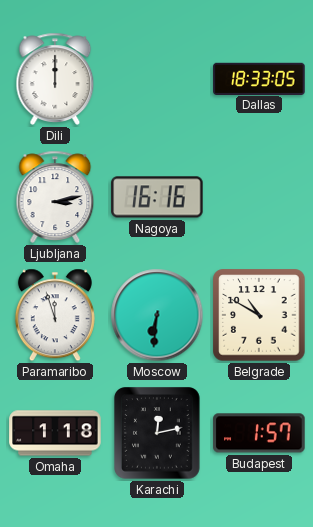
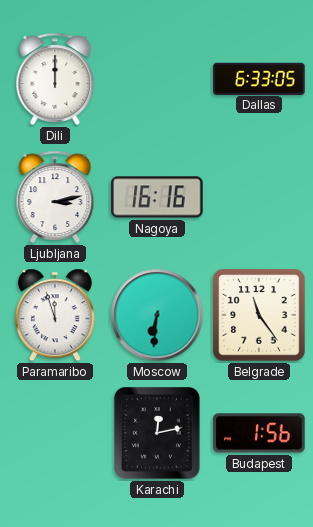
Dallas: 18:33 -> 6:33
Belgrade: 10:50 -> 11:24
Omaha: 1:18 -> none
Budapest: 1:57 -> 1:56
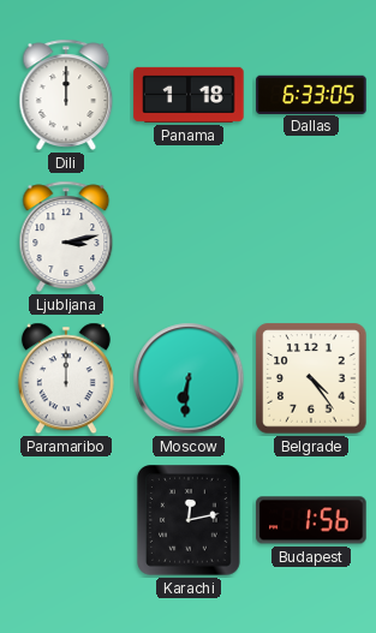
Panama: none -> 1:18
Nagoya: 16:16 -> none
Paramaribo: 11:57 -> 12:00
Belgrade: 11:24 -> 4:24
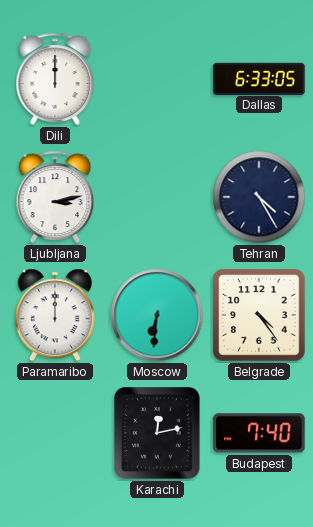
Panama: 1:18 -> none
Tehran: none -> 4:25
Budapest: 1:56 -> 7:40
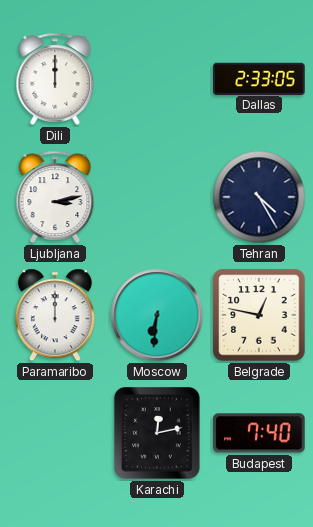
Dallas: 6:33 -> 2:33
Belgrade: 4:24 -> 12:47
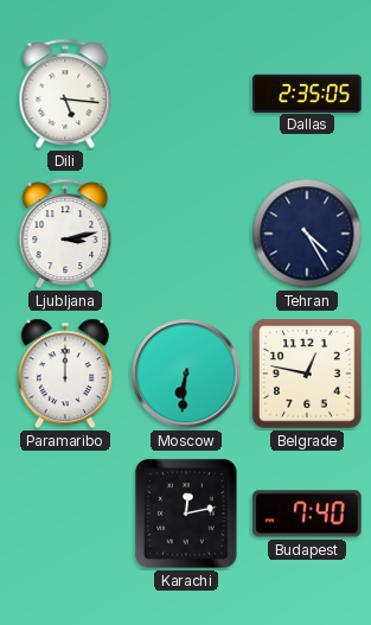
Dili: 12:00 -> 5:16
Dallas: 2:33 -> 2:35
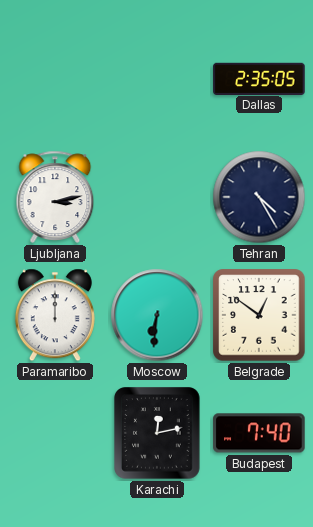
Dili: 5:16 -> none
Belgrade: 12:47 -> 12:51
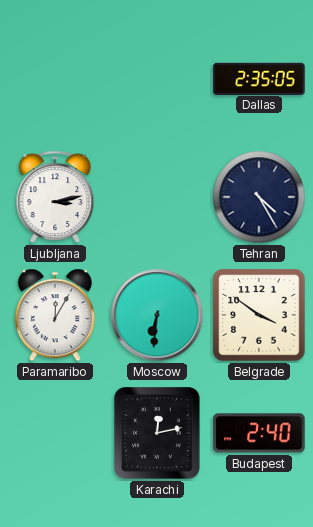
Paramaribo: 12:00 -> 12:05
Belgrade: 12:51 -> 3:51
Budapest: 7:40 -> 2:40
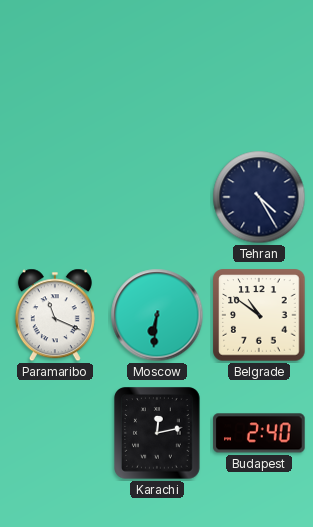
Dallas: 2:35 -> none
Ljubljana: 3:13 -> none
Paramaribo: 12:05 -> 11:19
Belgrade: 3:51 -> 10:51
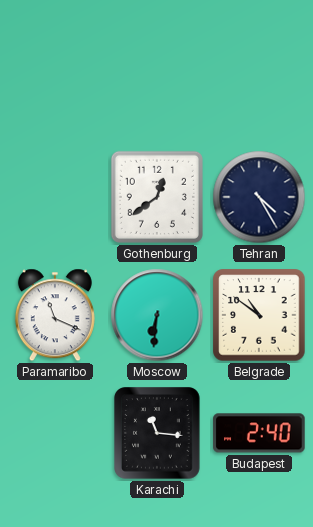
Gothenburg: none -> 12:39
Karachi: 12:13 -> 11:16
